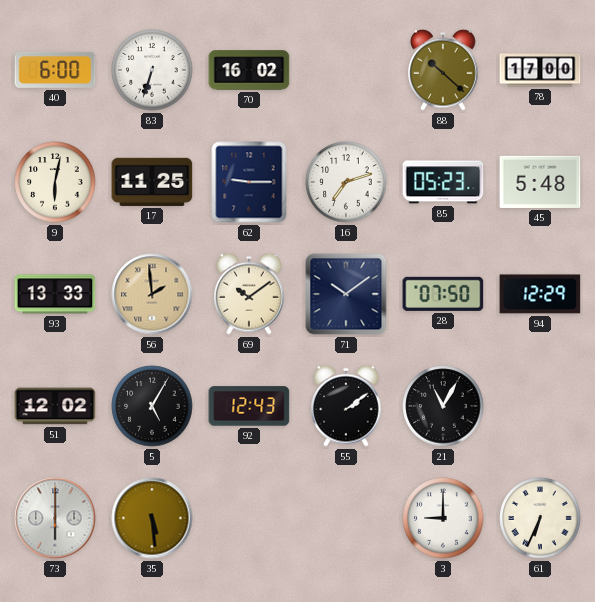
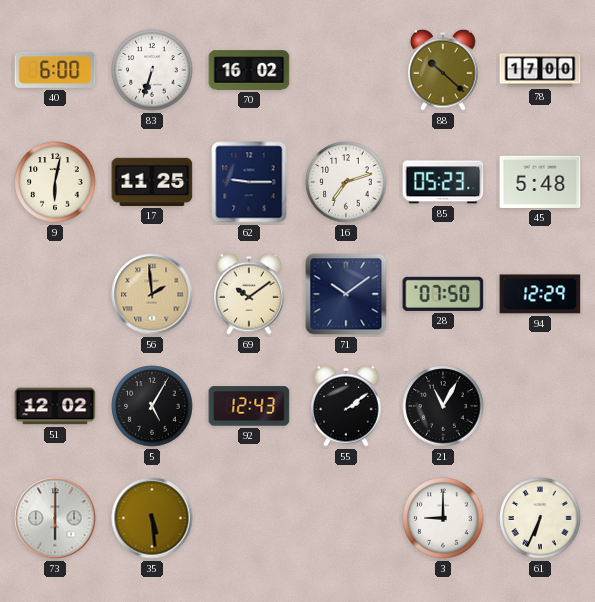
93: 13:33 -> none
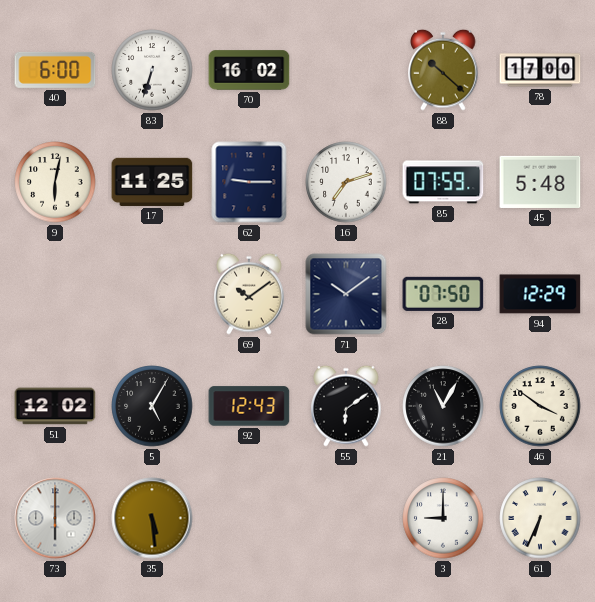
85: 05:23 -> 07:59
56: 1:59 -> none
55: 2:09 -> 6:09
46: none -> 3:51
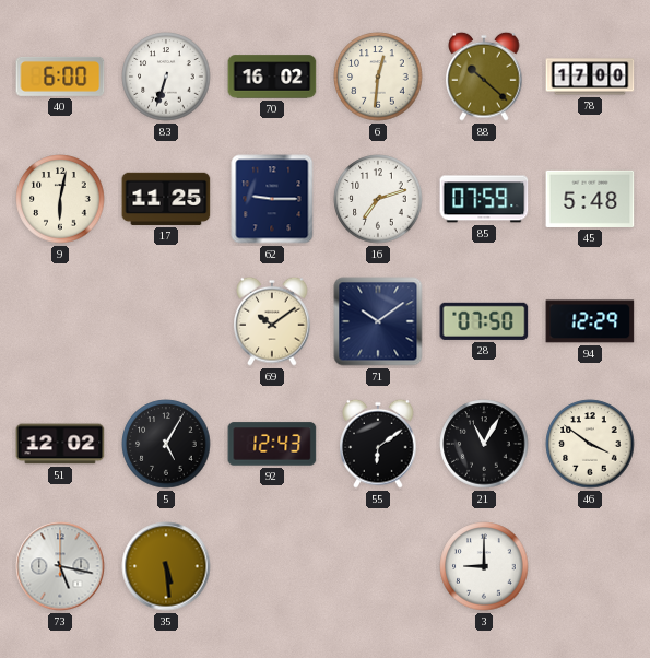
6: none -> 12:31
73: 6:00 -> 5:17
61: 6:34 -> none
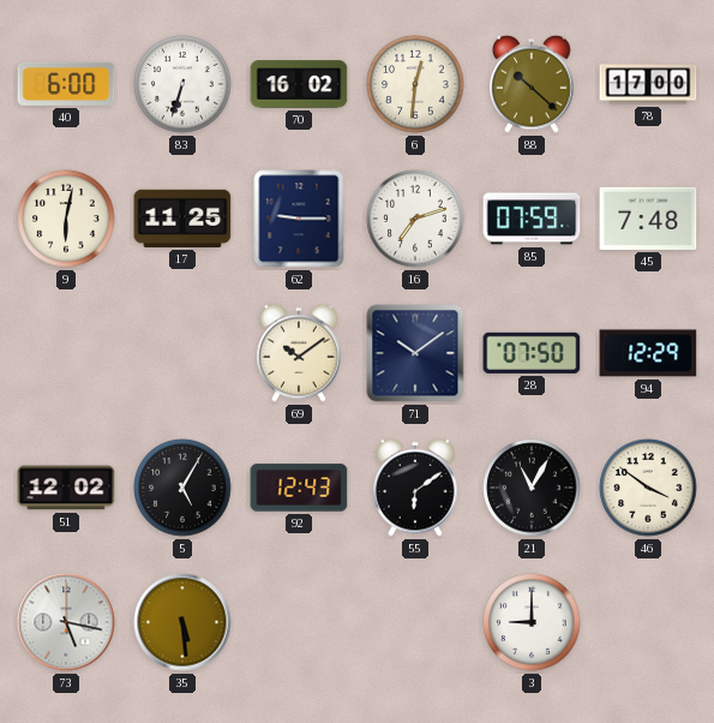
45: 5:48 -> 7:48
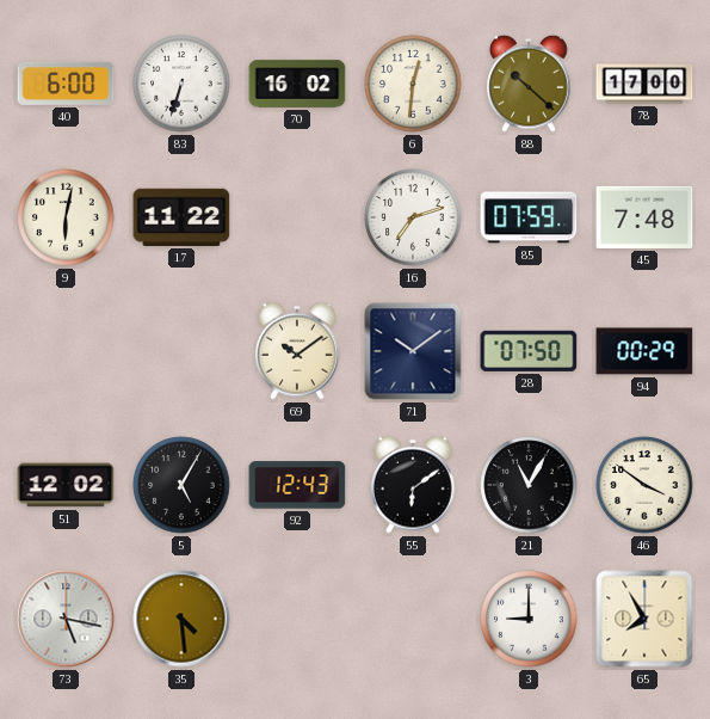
17: 11:25 -> 11:22
62: 9:15 -> none
94: 12:29 -> 00:29
35: 5:29 -> 4:29
65: none -> 7:55
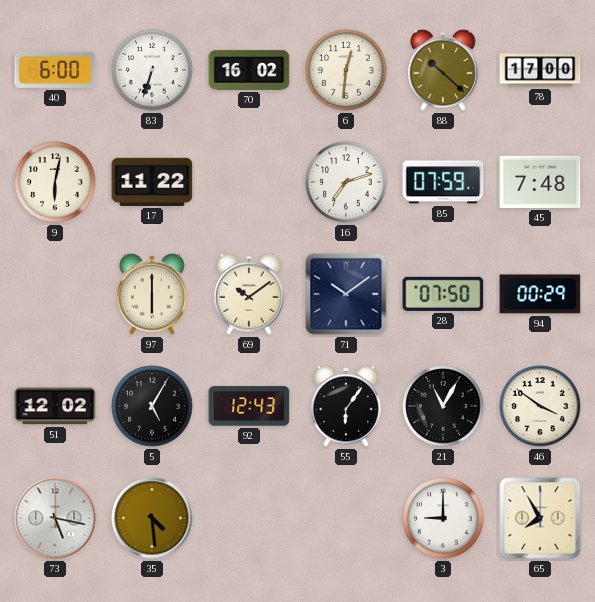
97: none -> 6:00
55: 6:09 -> 6:06
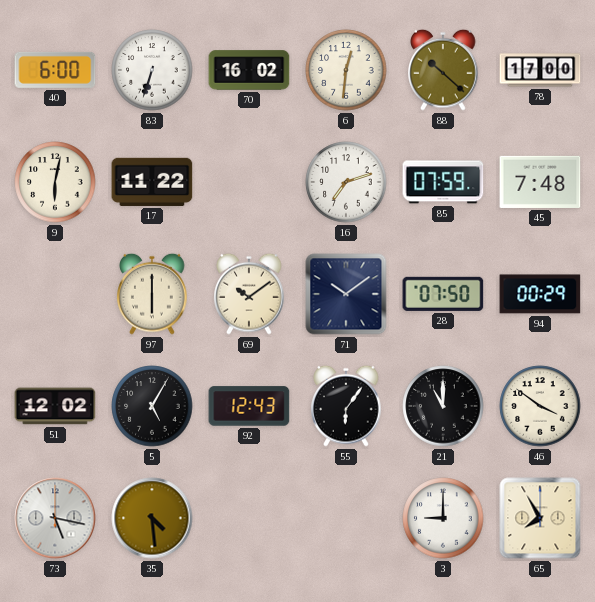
21: 11:05 -> 11:00
